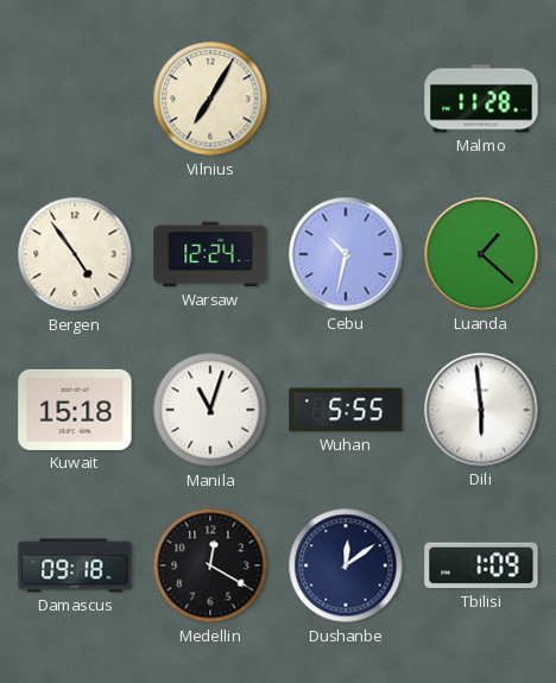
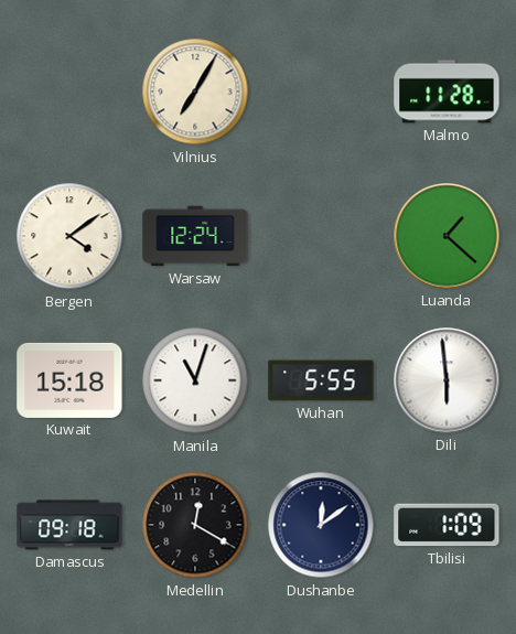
Bergen: 4:54 -> 4:09
Cebu: 10:32 -> none
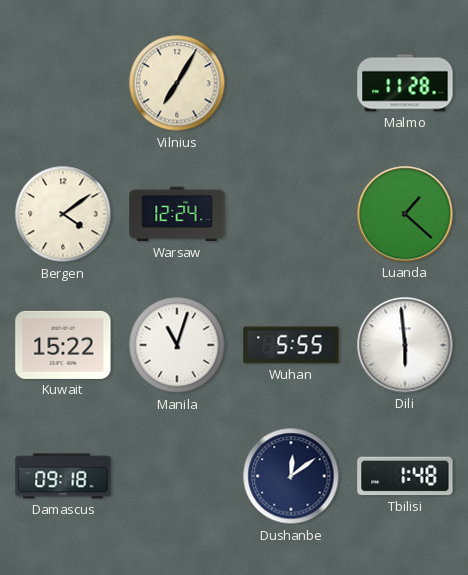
Kuwait: 15:18 -> 15:22
Medellin: 12:20 -> none
Tbilisi: 1:09 -> 1:48
